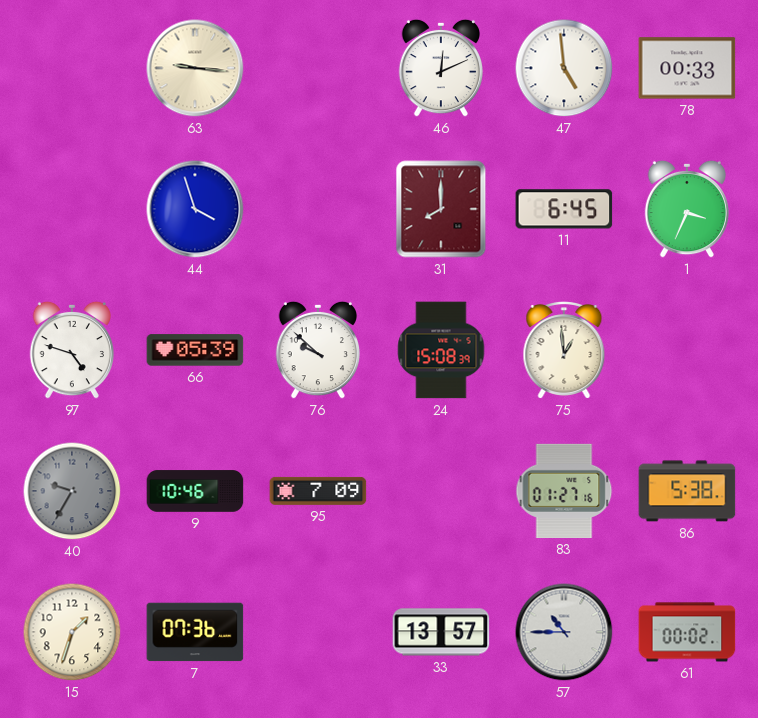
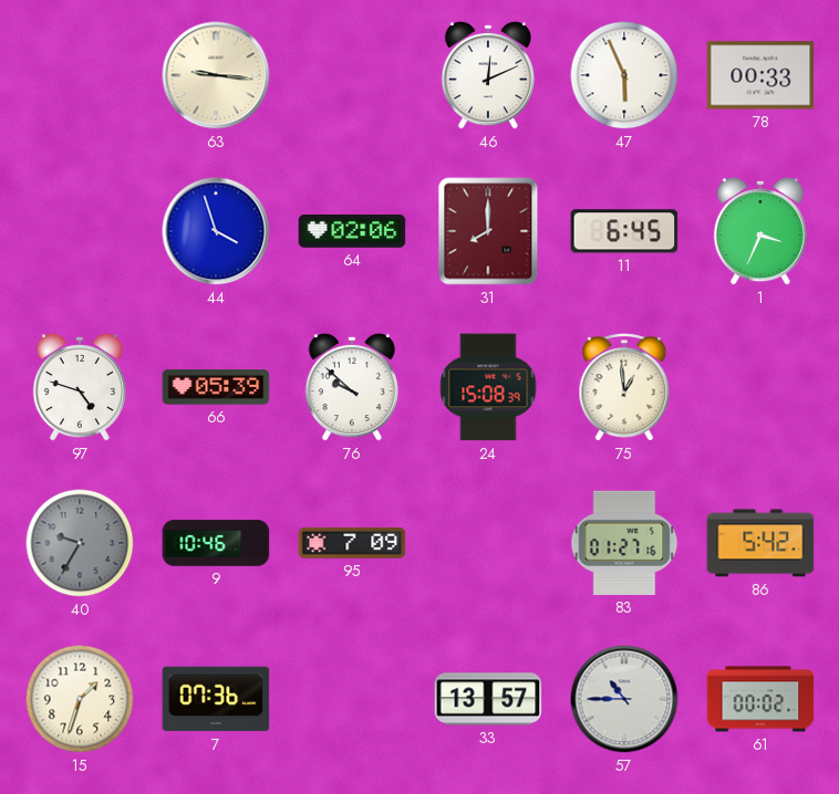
47: 4:59 -> 5:56
64: none -> 02:06
86: 5:38 -> 5:42
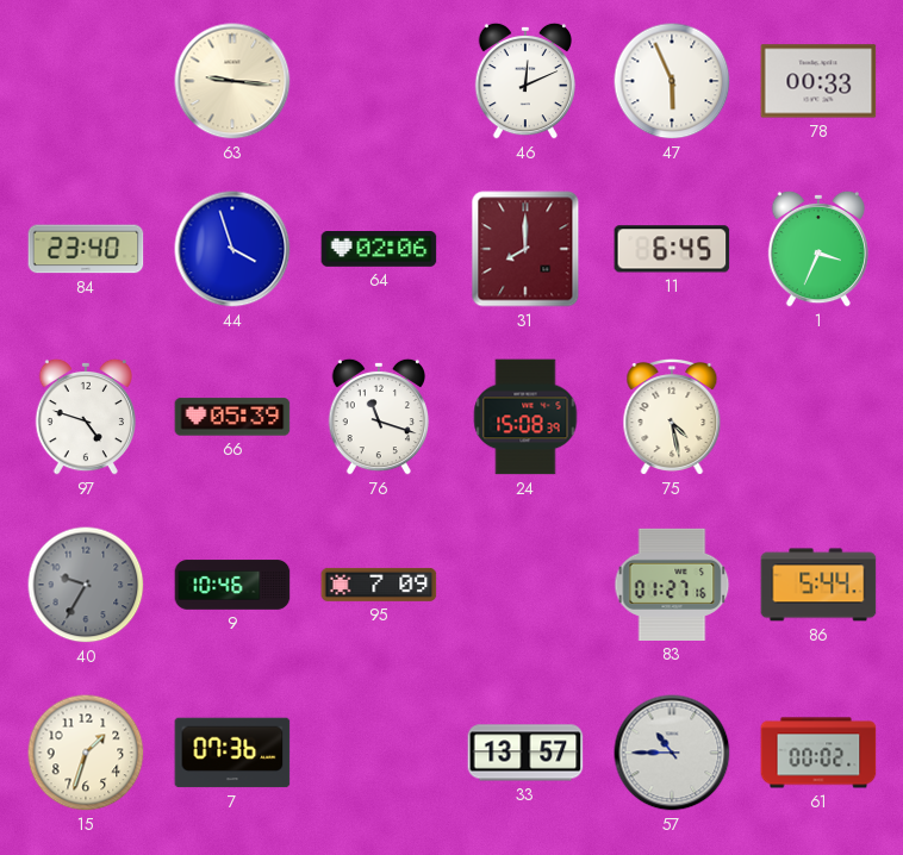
84: none -> 23:40
76: 9:52 -> 11:18
75: 12:59 -> 4:28
86: 5:42 -> 5:44
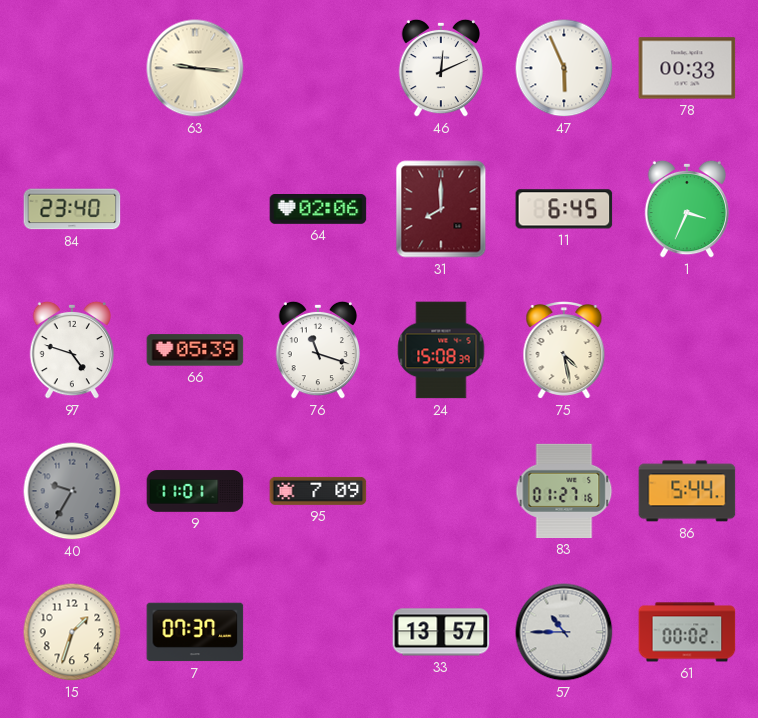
44: 3:57 -> none
9: 10:46 -> 11:01
7: 07:36 -> 07:37
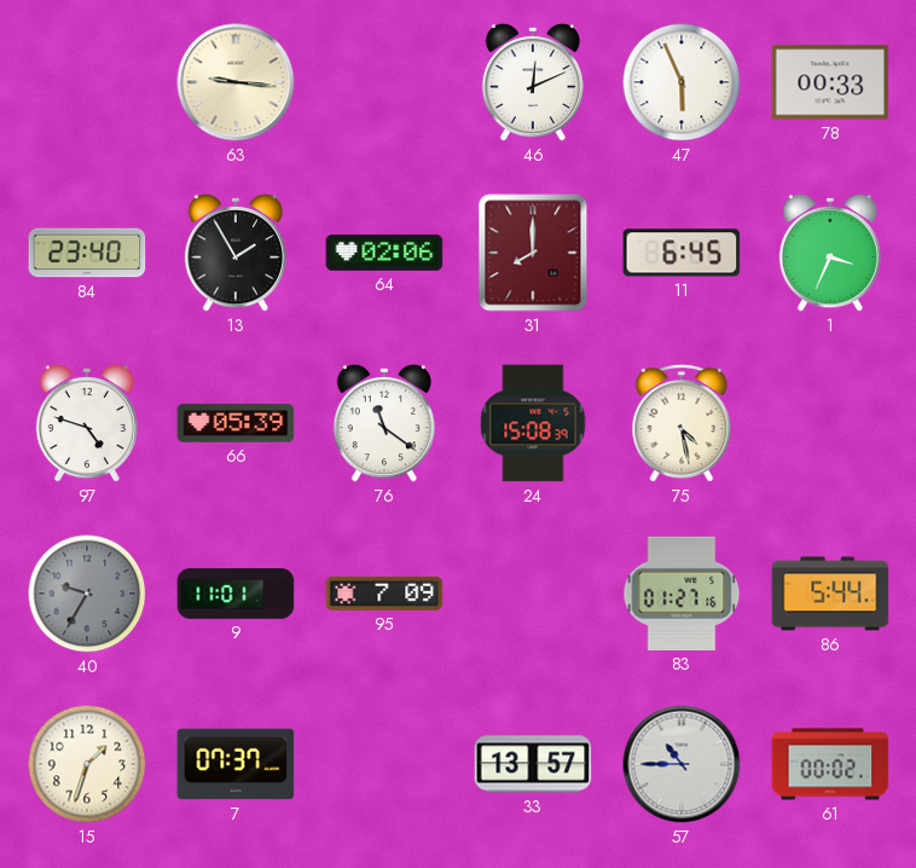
13: none -> 1:55
76: 11:18 -> 11:21
